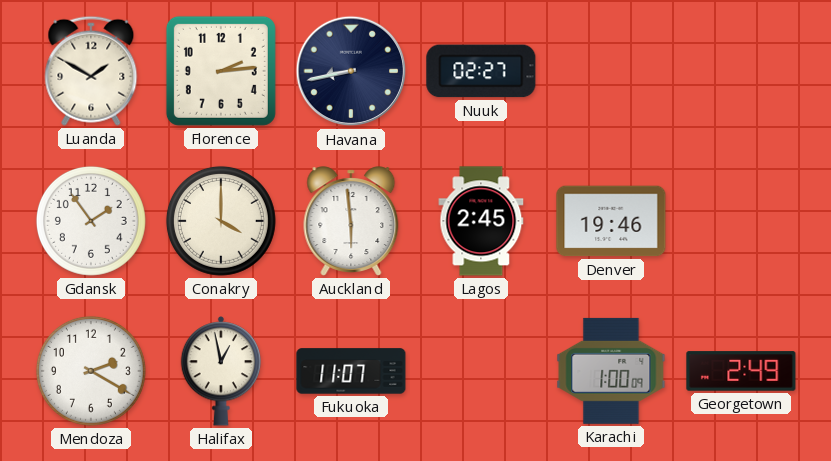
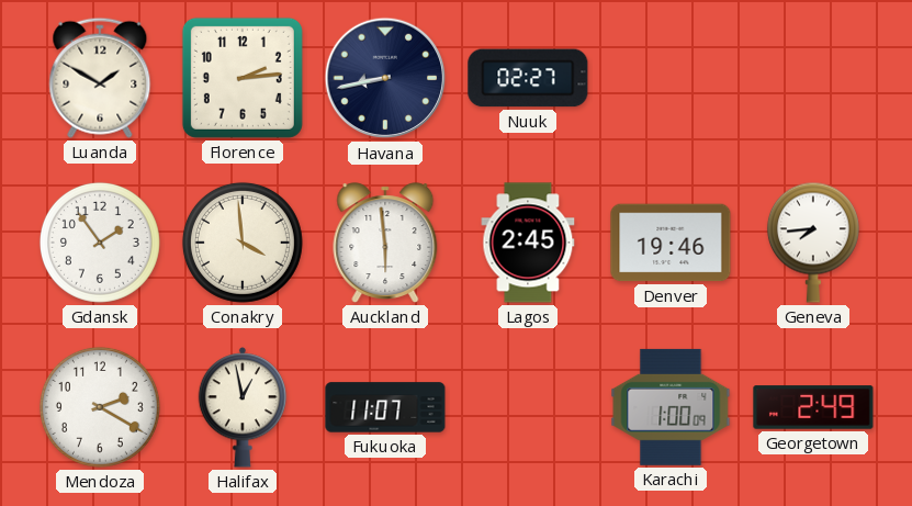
Conakry: 4:00 -> 3:59
Geneva: none -> 7:44
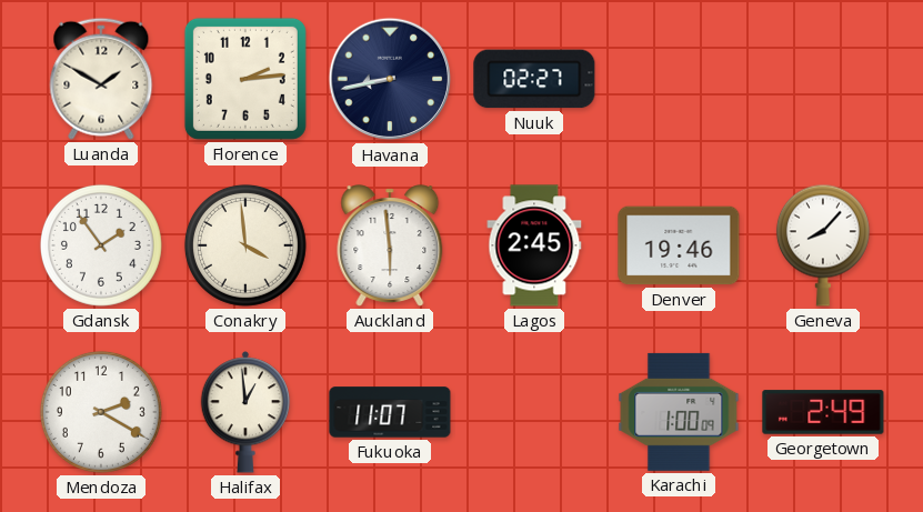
Geneva: 7:44 -> 8:07
Halifax: 12:58 -> 12:59
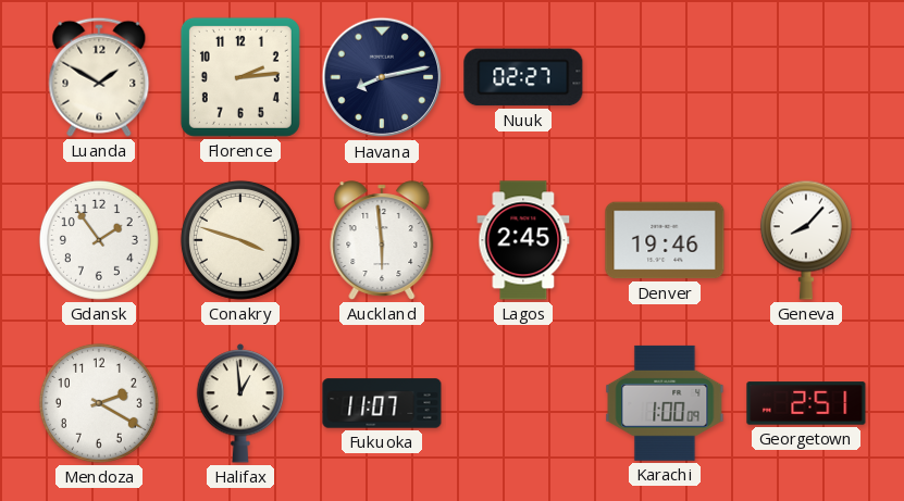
Havana: 8:43 -> 8:13
Conakry: 3:59 -> 3:48
Georgetown: 2:49 -> 2:51
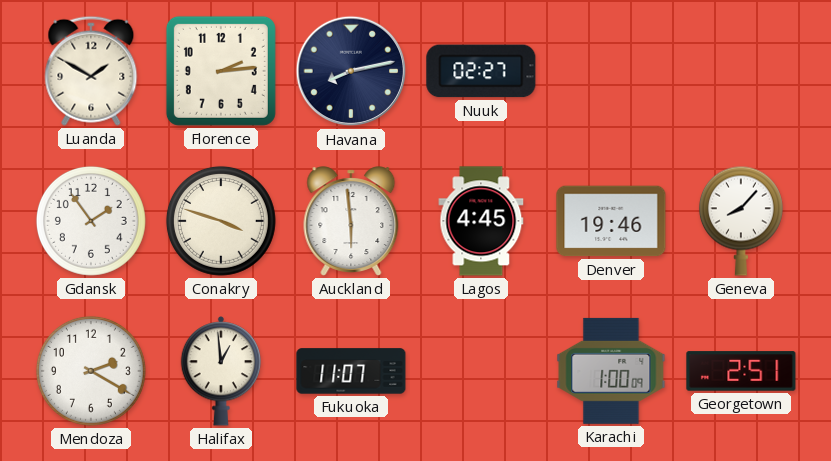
Lagos: 2:45 -> 4:45
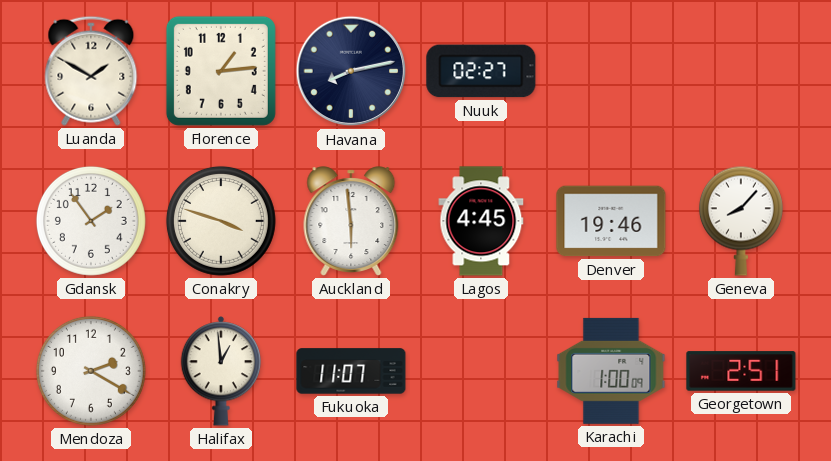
Florence: 2:14 -> 1:14
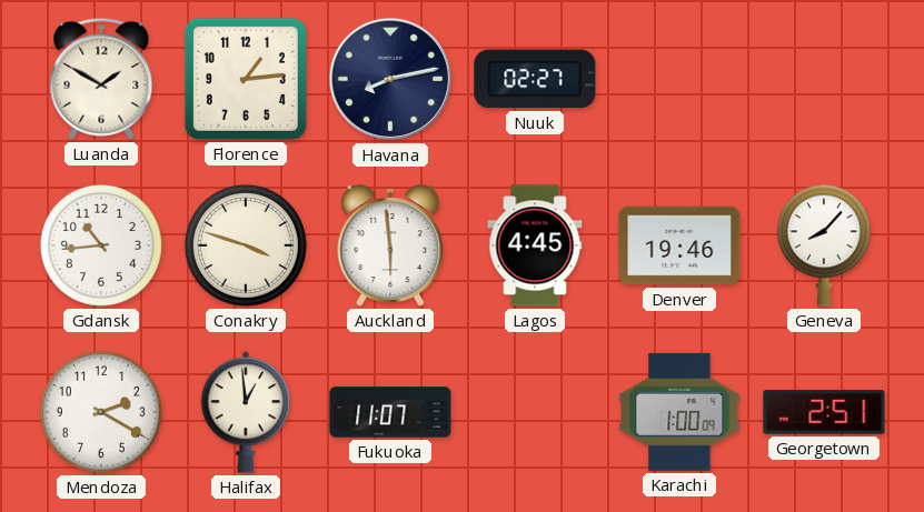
Gdansk: 1:54 -> 10:44
